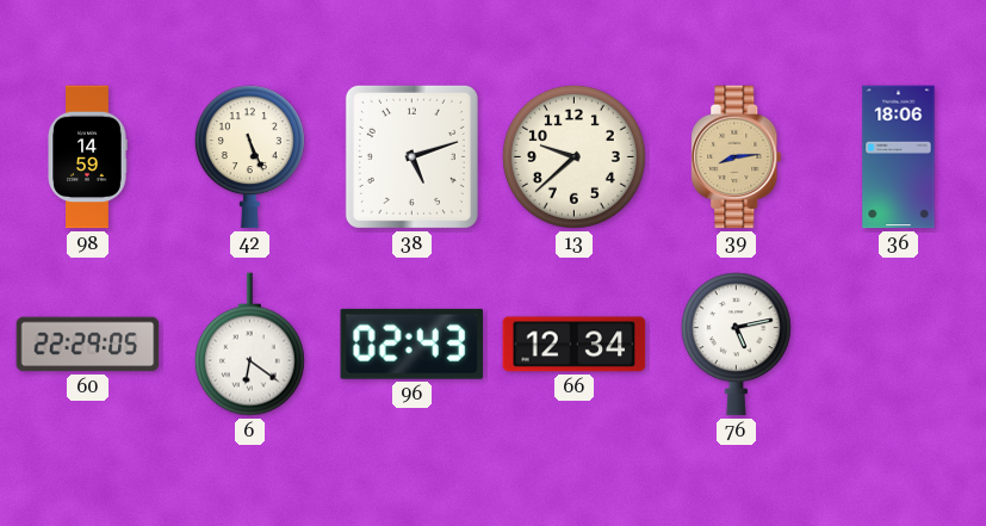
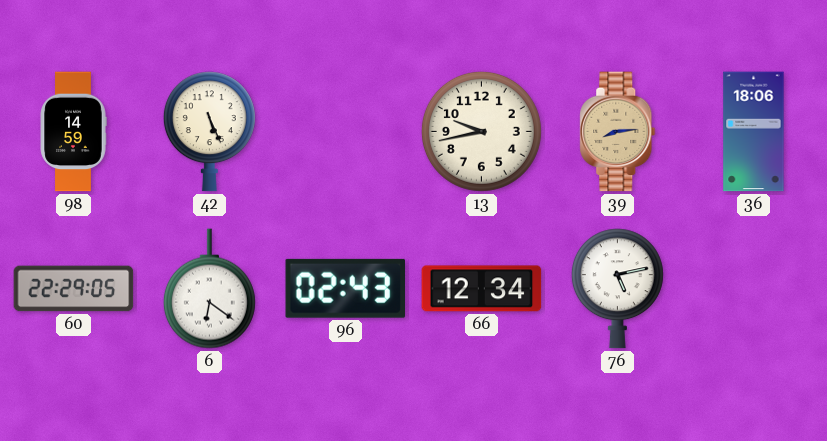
38: 5:12 -> none
13: 9:38 -> 9:43
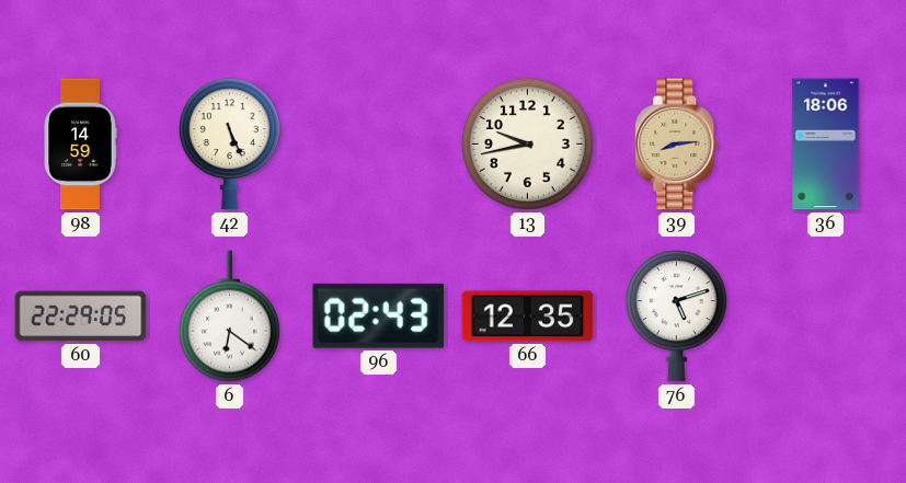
66: 12:34 -> 12:35
76: 5:13 -> 5:12
